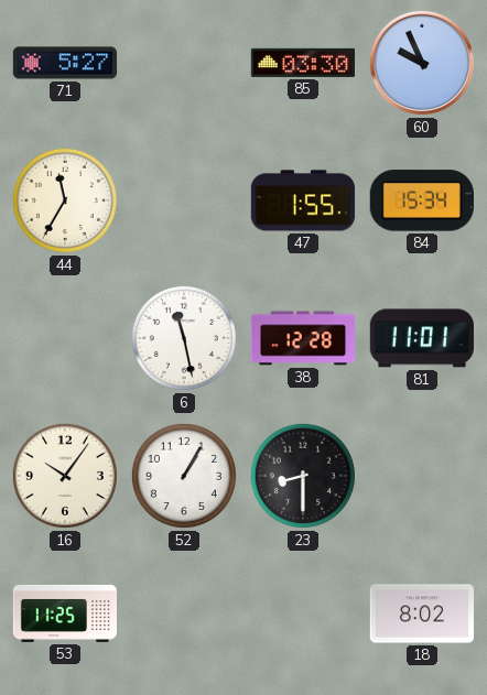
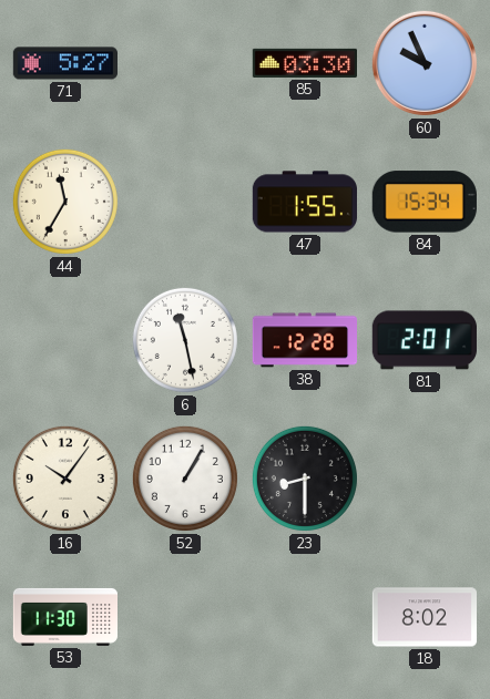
81: 11:01 -> 2:01
53: 11:25 -> 11:30
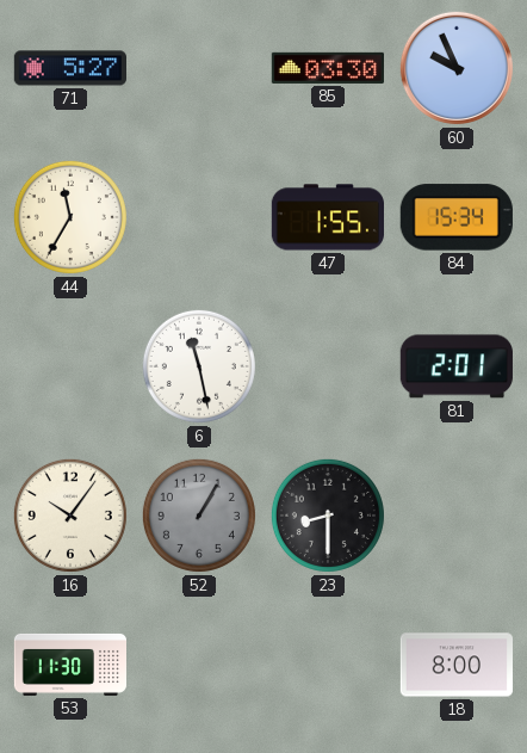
38: 12:28 -> none
52 dial: white -> grey
18: 8:02 -> 8:00
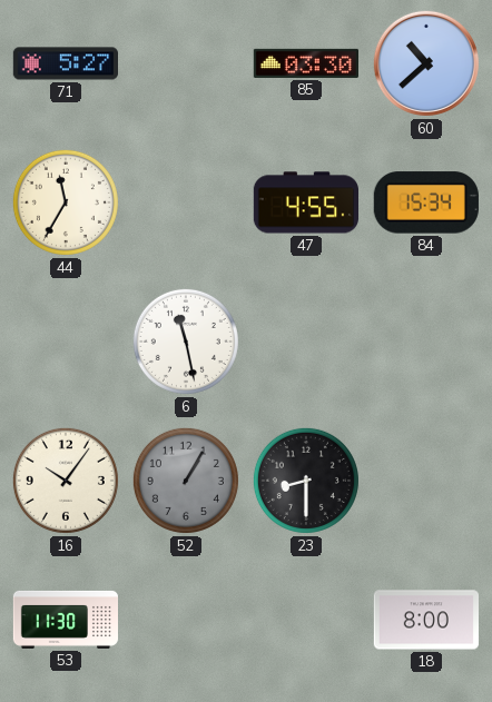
60: 9:56 -> 10:38
47: 1:55 -> 4:55
81: 2:01 -> none
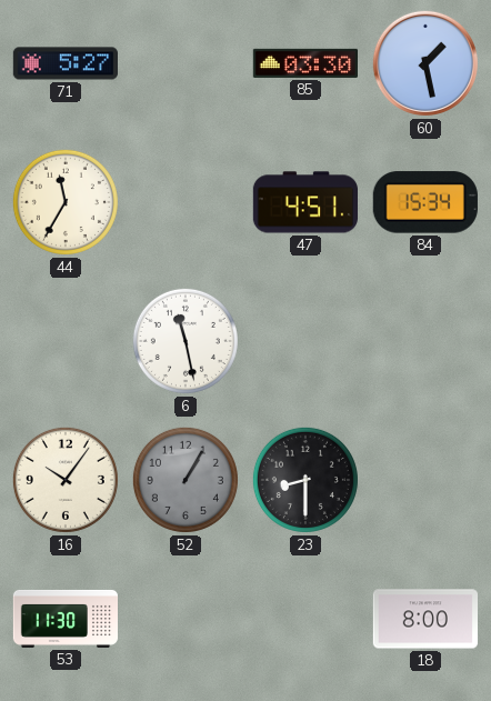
60: 10:38 -> 1:28
47: 4:55 -> 4:51
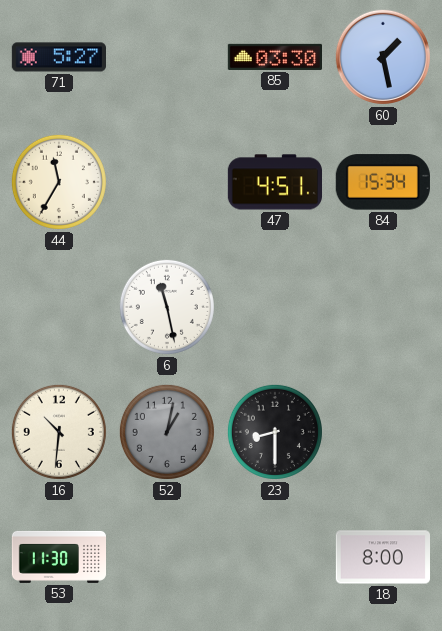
16: 10:06 -> 10:31
52: 1:05 -> 1:02
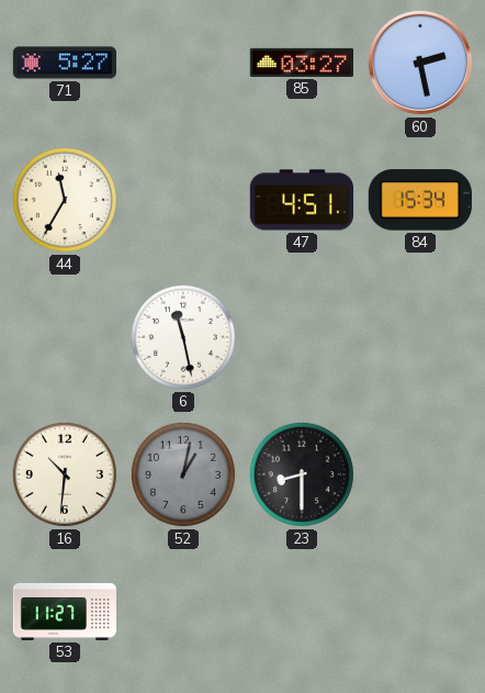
85: 03:30 -> 03:27
60: 1:28 -> 2:28
53: 11:30 -> 11:27
18: 8:00 -> none
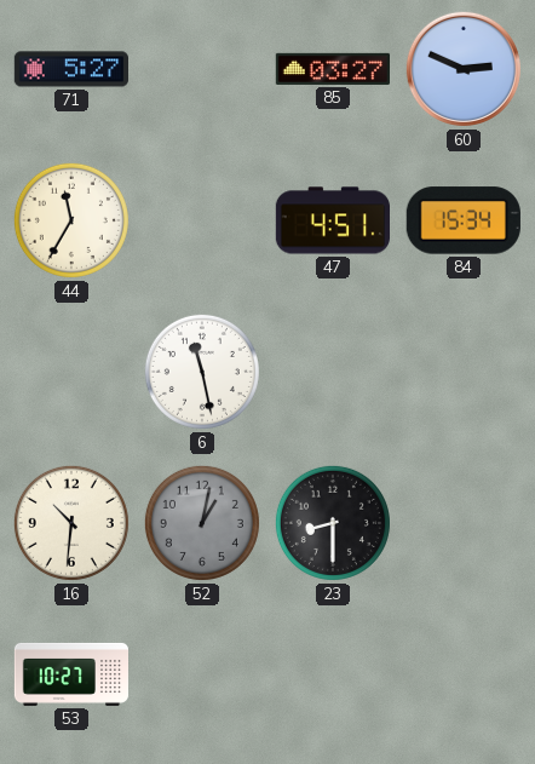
60: 2:28 -> 2:49
53: 11:27 -> 10:27
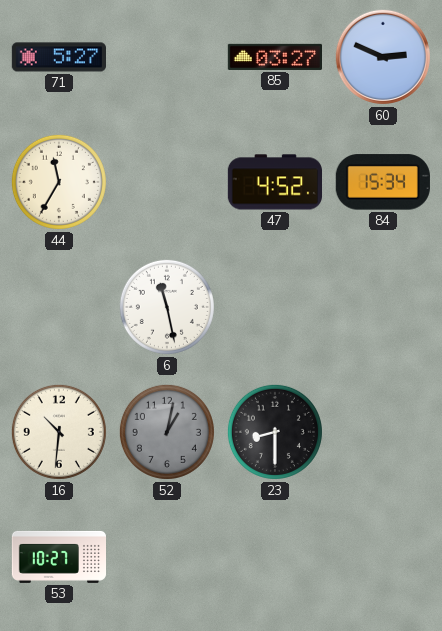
47: 4:51 -> 4:52
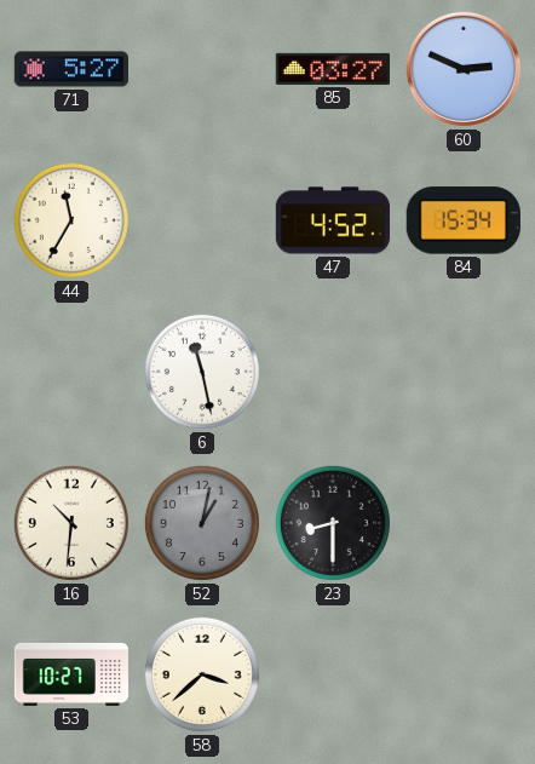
58: none -> 3:38
